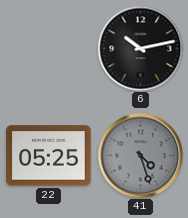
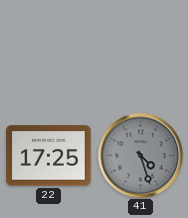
6: 10:13 -> none
22: 05:25 -> 17:25
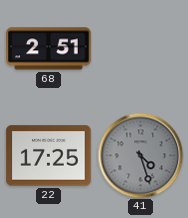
68: none -> 2:51
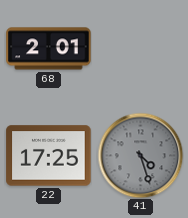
68: 2:51 -> 2:01
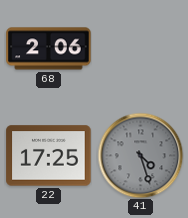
68: 2:01 -> 2:06
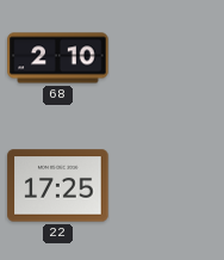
68: 2:06 -> 2:10
41: 4:27 -> none
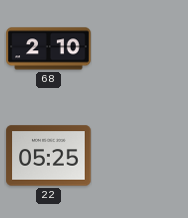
22: 17:25 -> 05:25
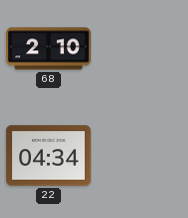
22: 05:25 -> 04:34
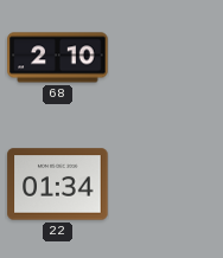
22: 04:34 -> 01:34
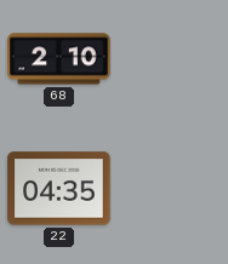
22: 01:34 -> 04:35
